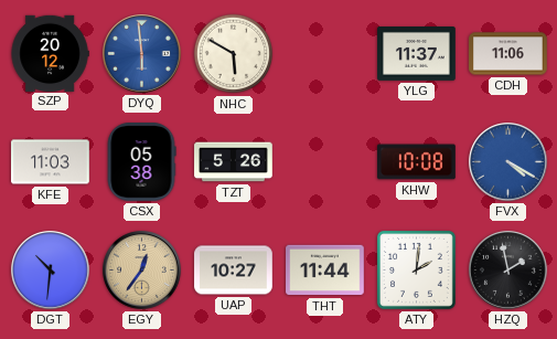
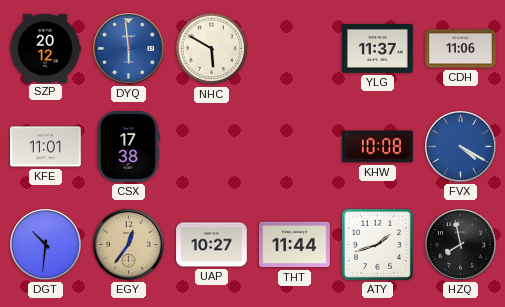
KFE: 11:03 -> 11:01
CSX: 05:38 -> 17:38
TZT: 5:26 -> none
ATY: 2:01 -> 1:42
HZQ: 1:58 -> 7:58
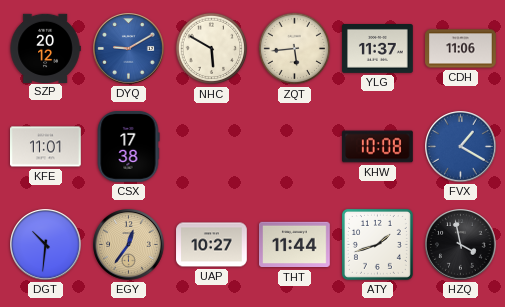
DYQ: 5:59 -> 9:10
ZQT: none -> 5:44
FVX: 4:20 -> 1:20
HZQ: 7:58 -> 3:58
